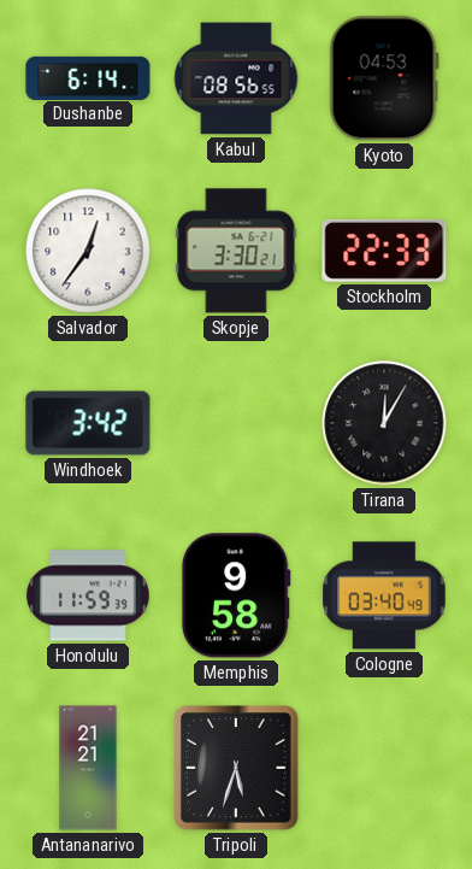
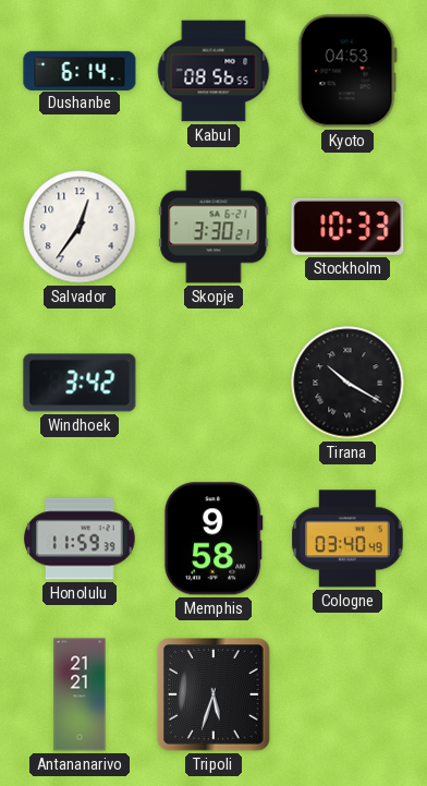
Stockholm: 22:33 -> 10:33
Tirana: 12:05 -> 10:20
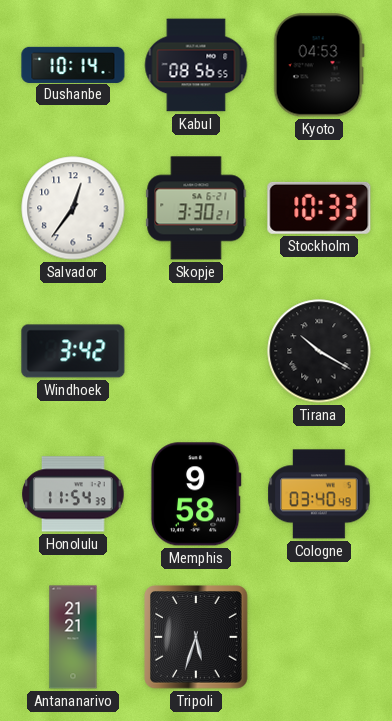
Dushanbe: 6:14 -> 10:14
Honolulu: 11:59 -> 11:54
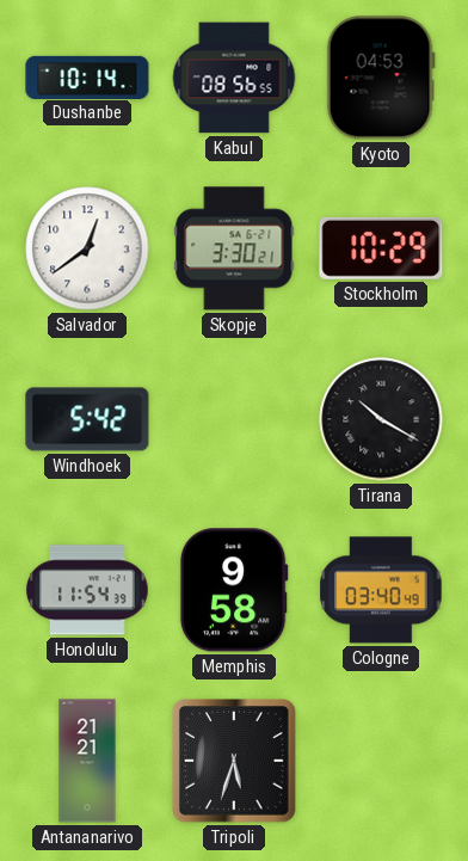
Salvador: 12:36 -> 12:39
Stockholm: 10:33 -> 10:29
Windhoek: 3:42 -> 5:42
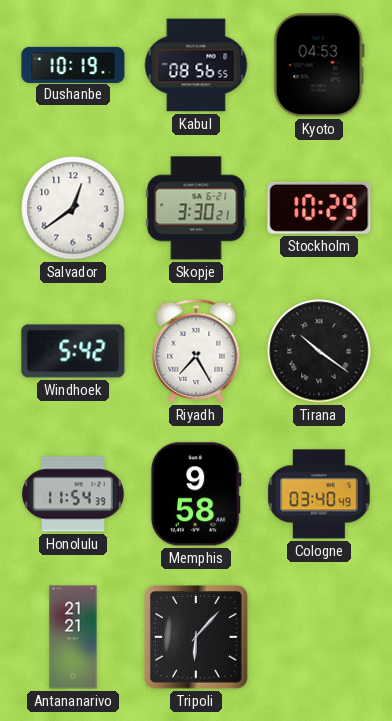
Dushanbe: 10:14 -> 10:19
Riyadh: none -> 7:25
Tirana: 10:20 -> 10:21
Tripoli: 5:33 -> 6:07
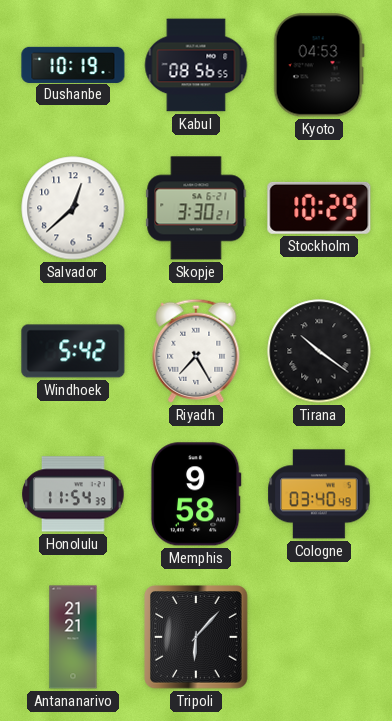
Salvador: 12:39 -> 12:38
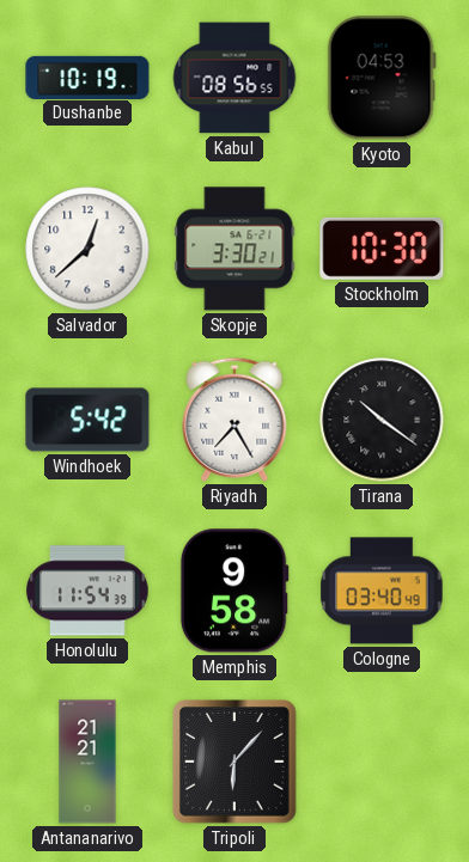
Stockholm: 10:29 -> 10:30
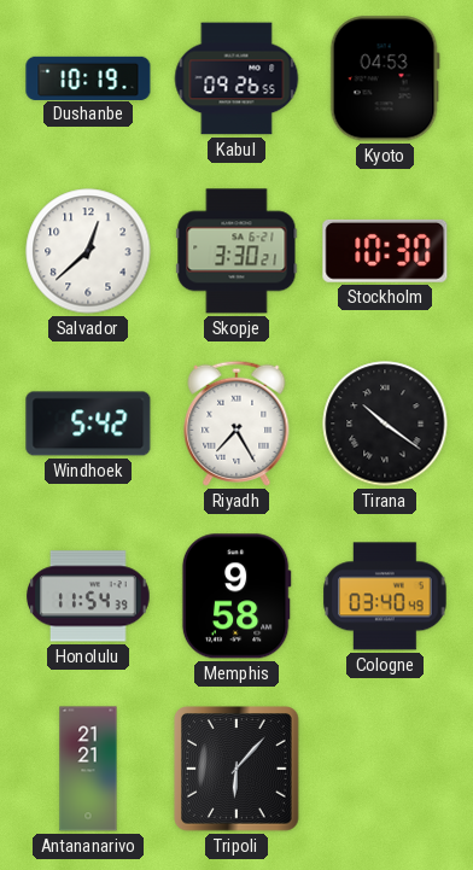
Kabul: 08:56 -> 09:26
